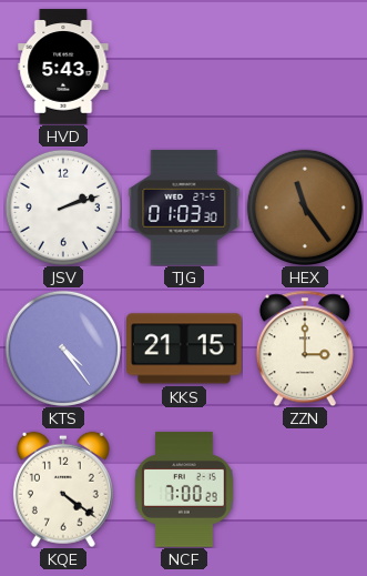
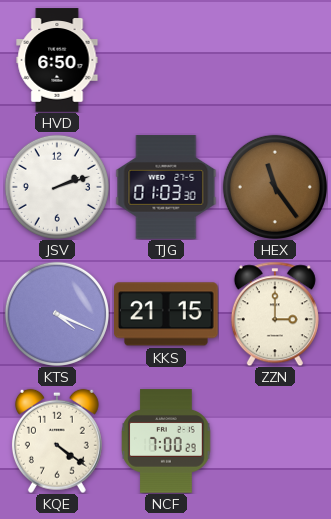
HVD: 5:43 -> 6:50
KTS: 4:24 -> 4:19
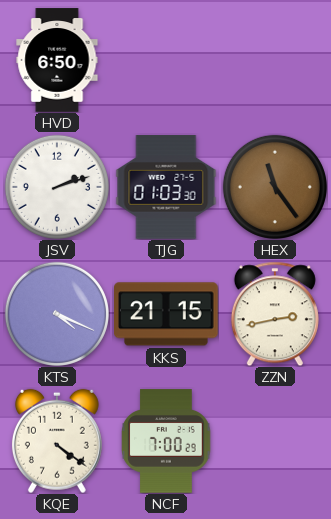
ZZN: 3:00 -> 2:43
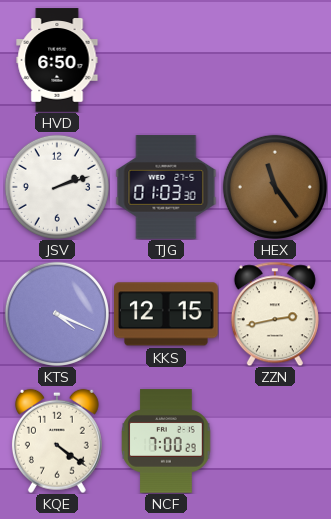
KKS: 21:15 -> 12:15
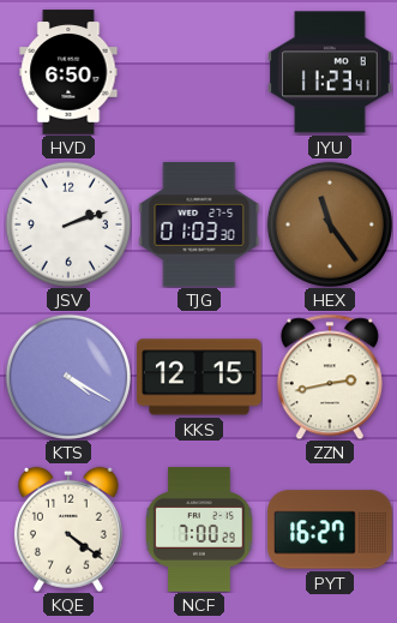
JYU: none -> 11:23
KTS: 4:19 -> 4:20
PYT: none -> 16:27
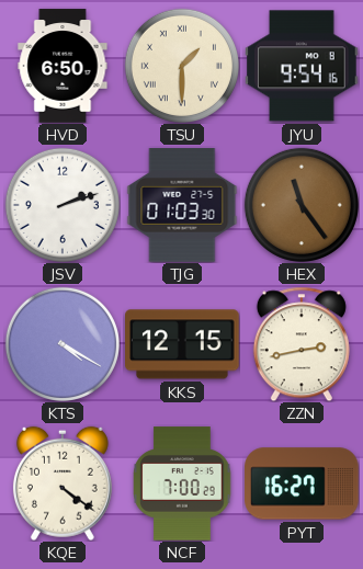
TSU: none -> 1:30
JYU: 11:23 -> 9:54
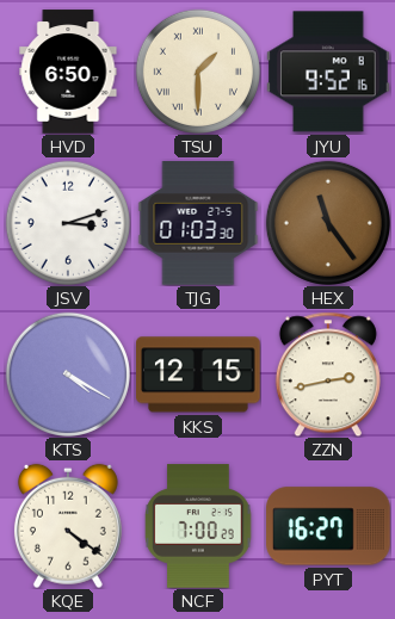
JYU: 9:54 -> 9:52
JSV: 2:12 -> 3:12
